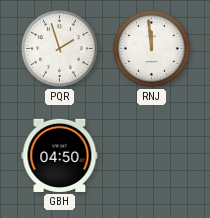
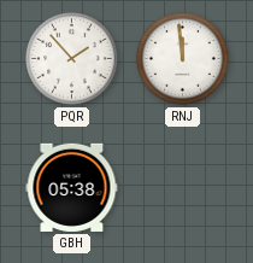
PQR: 1:57 -> 1:53
GBH: 04:50 -> 05:38
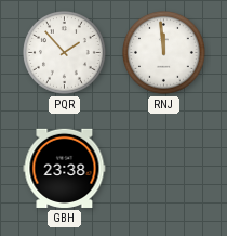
GBH: 05:38 -> 23:38
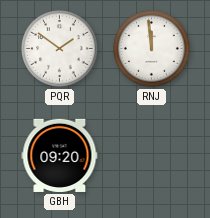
PQR: 1:53 -> 1:51
GBH: 23:38 -> 09:20
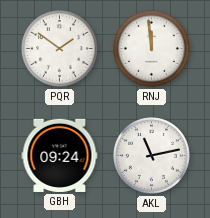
GBH: 09:20 -> 09:24
AKL: none -> 11:13
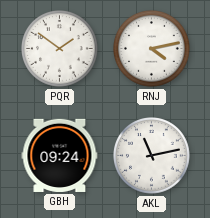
RNJ: 11:59 -> 4:13
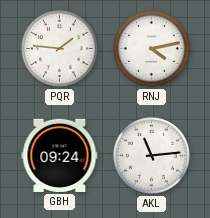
PQR: 1:51 -> 1:46
AKL: 11:13 -> 11:14
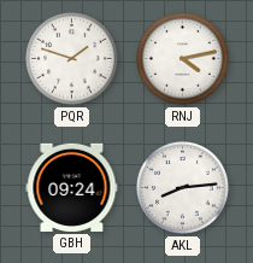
PQR: 1:46 -> 1:48
AKL: 11:14 -> 8:14
